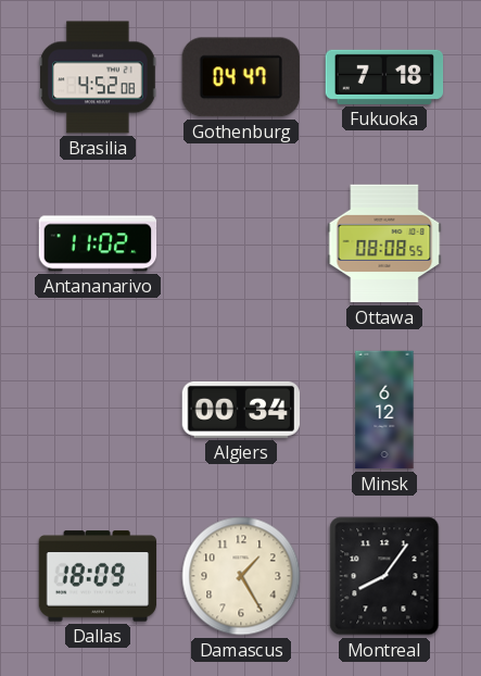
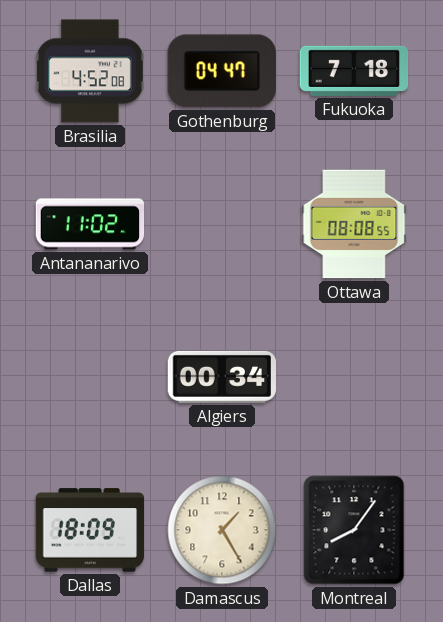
Minsk: 6:12 -> none
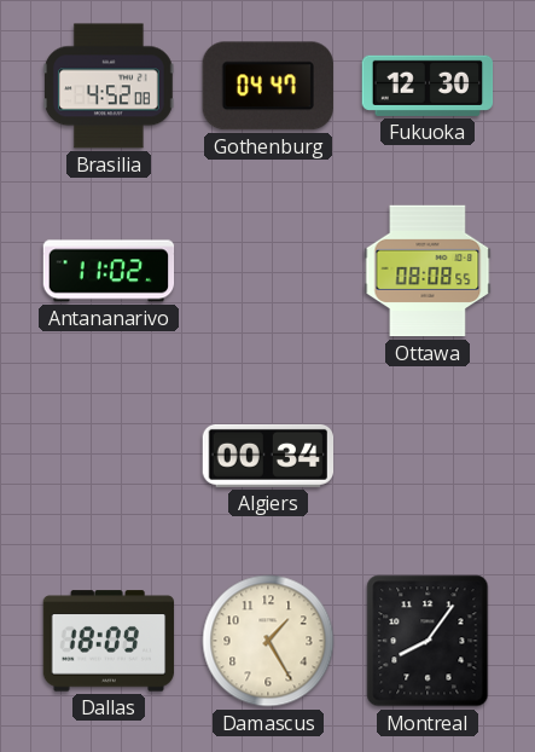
Fukuoka: 7:18 -> 12:30
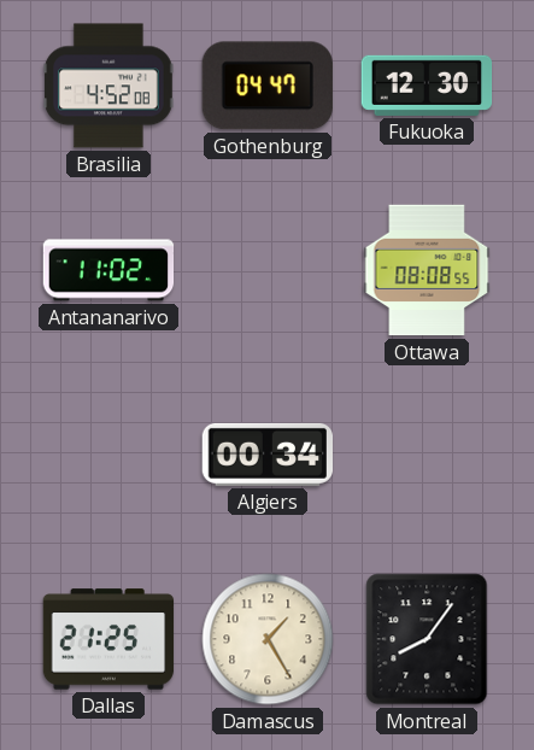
Dallas: 18:09 -> 21:25
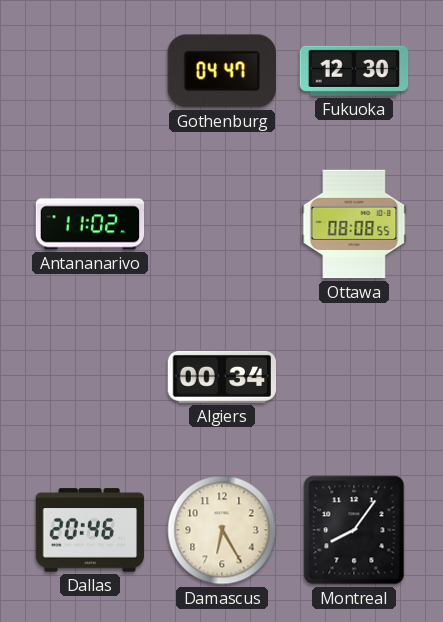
Brasilia: 4:52 -> none
Dallas: 21:25 -> 20:46
Damascus: 1:25 -> 6:25
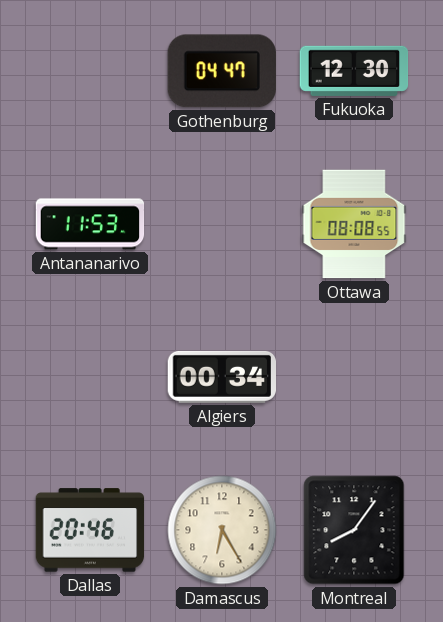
Antananarivo: 11:02 -> 11:53
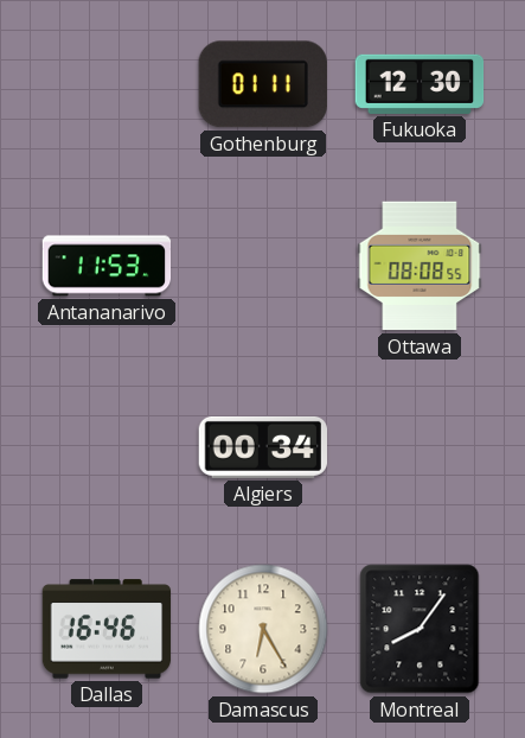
Gothenburg: 04:47 -> 01:11
Dallas: 20:46 -> 16:46
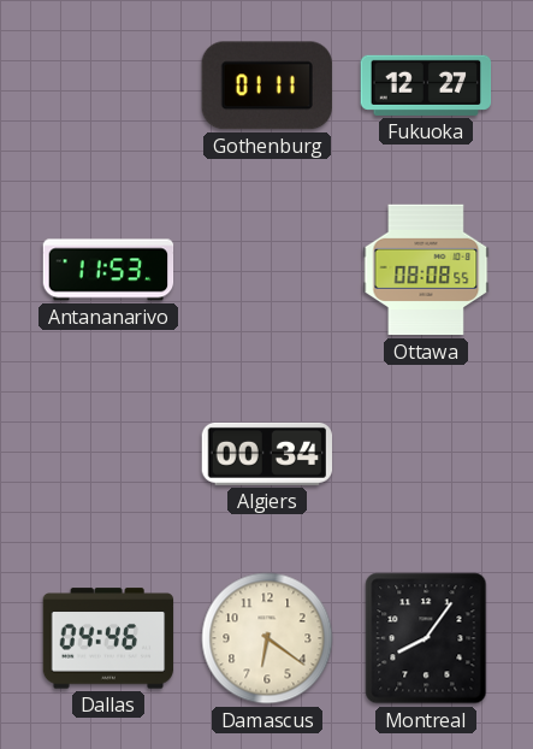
Fukuoka: 12:30 -> 12:27
Dallas: 16:46 -> 04:46
Damascus: 6:25 -> 6:21
